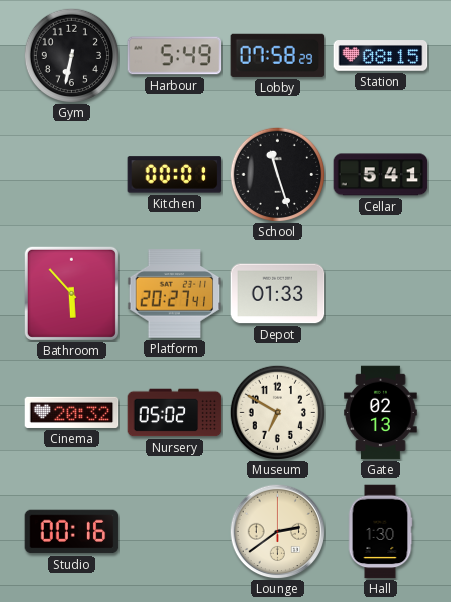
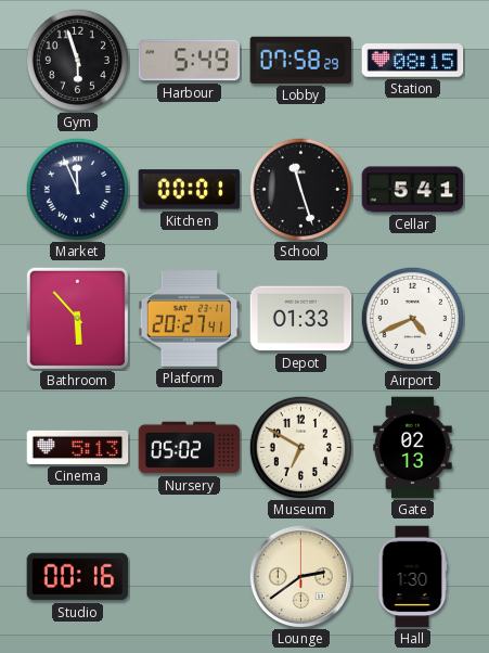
Gym: 6:32 -> 5:57
Market: none -> 11:56
Airport: none -> 4:41
Cinema: 20:32 -> 5:13
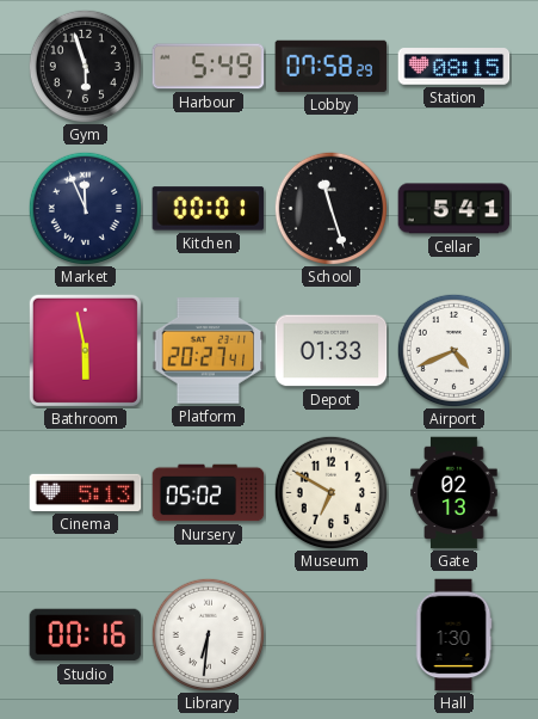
Bathroom: 5:53 -> 5:58
Library: none -> 6:31
Lounge: 2:39 -> none
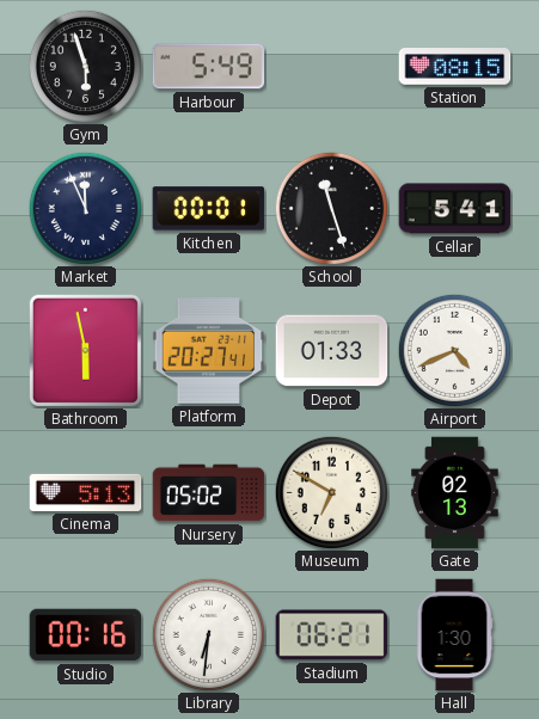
Lobby: 07:58 -> none
Stadium: none -> 06:21
